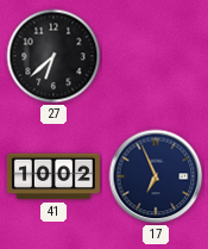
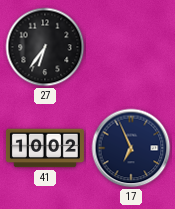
27: 6:38 -> 6:36
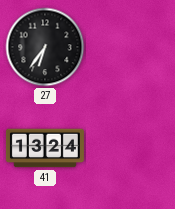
41: 10:02 -> 13:24
17: 6:56 -> none
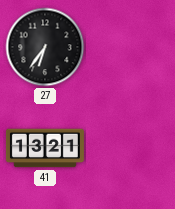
41: 13:24 -> 13:21
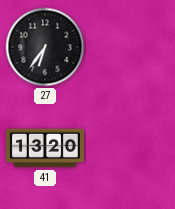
41: 13:21 -> 13:20
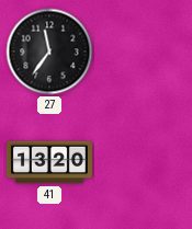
27: 6:36 -> 11:36
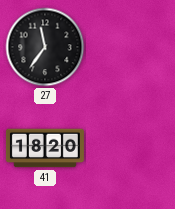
41: 13:20 -> 18:20
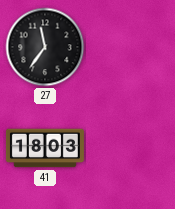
41: 18:20 -> 18:03
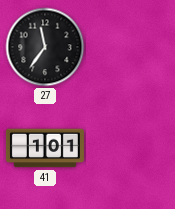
41: 18:03 -> 1:01
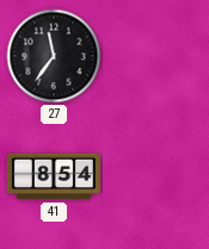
41: 1:01 -> 8:54
